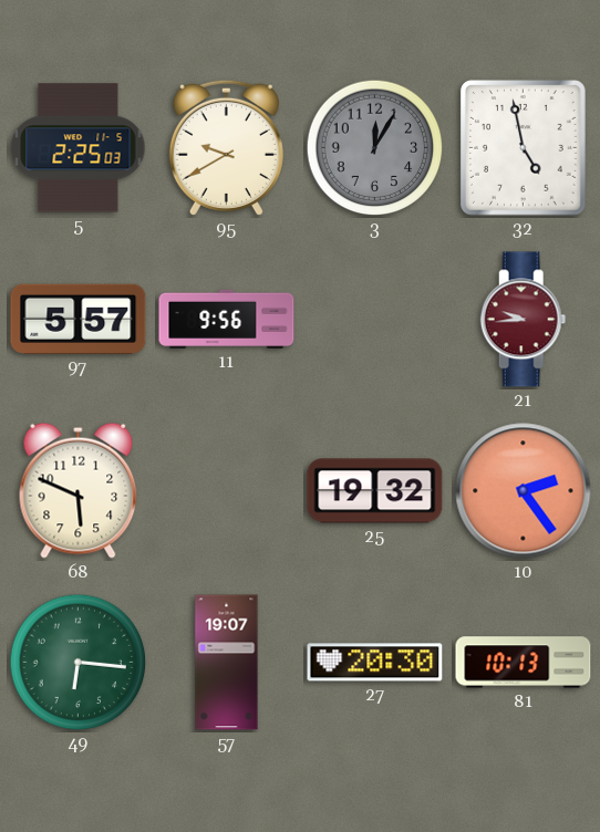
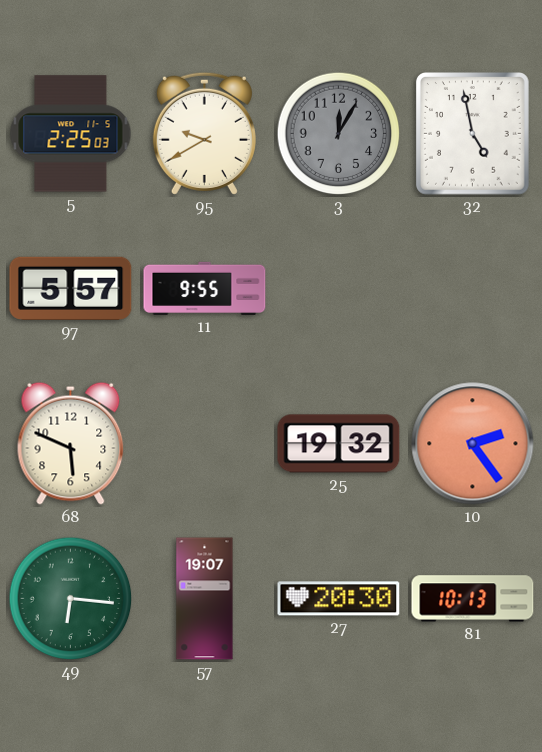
11: 9:56 -> 9:55
21: 9:44 -> none
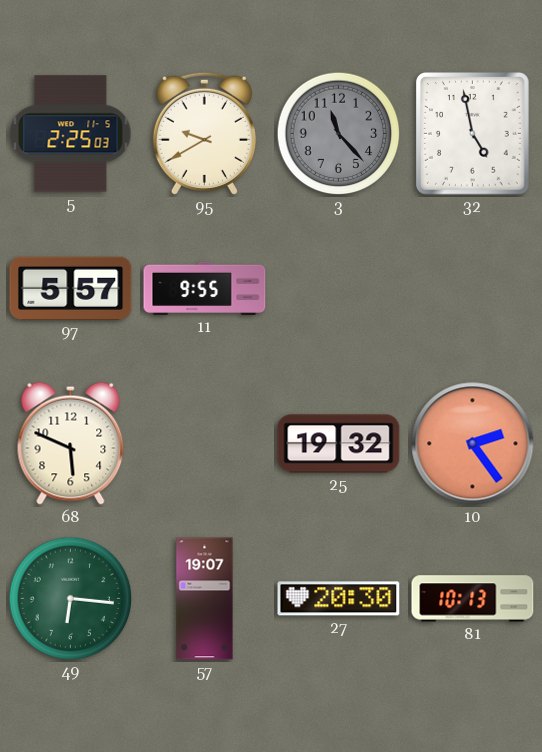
3: 12:05 -> 11:23
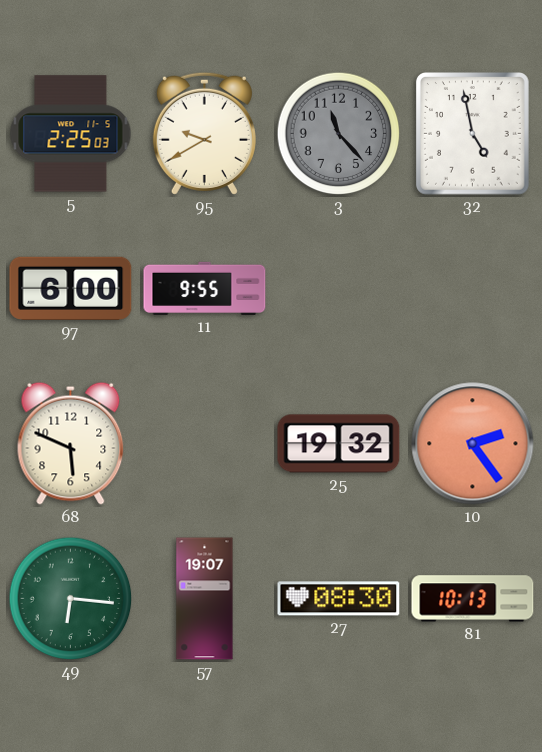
97: 5:57 -> 6:00
27: 20:30 -> 08:30
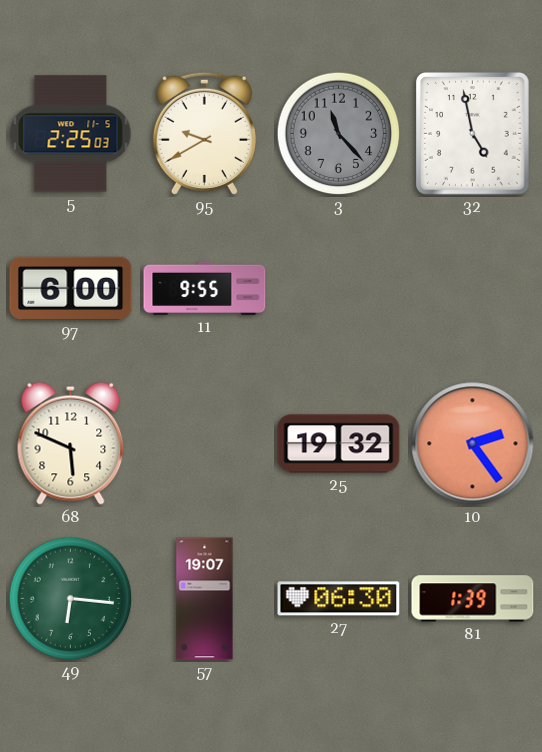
27: 08:30 -> 06:30
81: 10:13 -> 1:39
